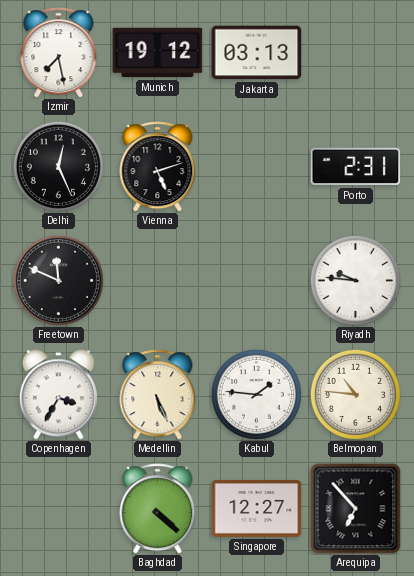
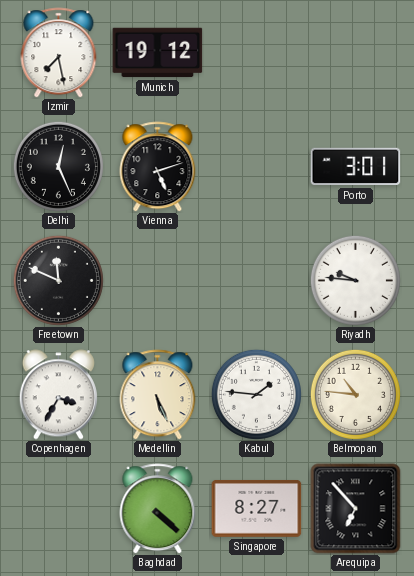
Jakarta: 03:13 -> none
Porto: 2:31 -> 3:01
Singapore: 12:27 -> 8:27
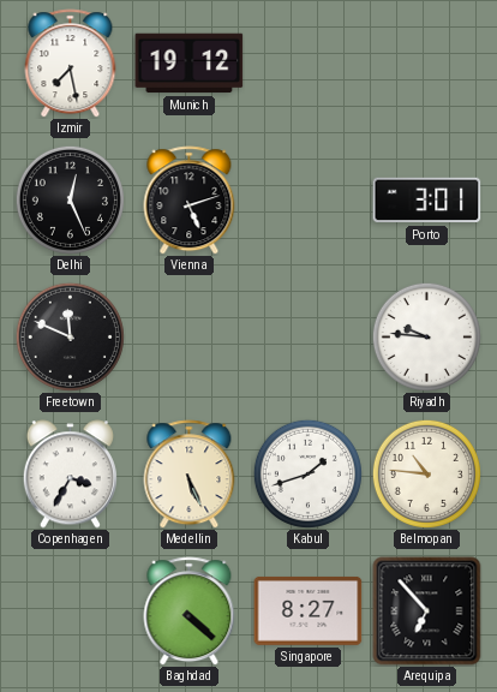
Kabul: 1:46 -> 1:42
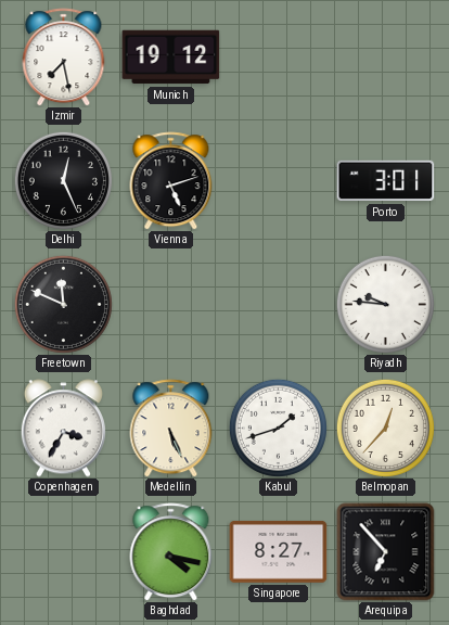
Belmopan: 10:46 -> 12:37
Baghdad: 4:22 -> 4:17
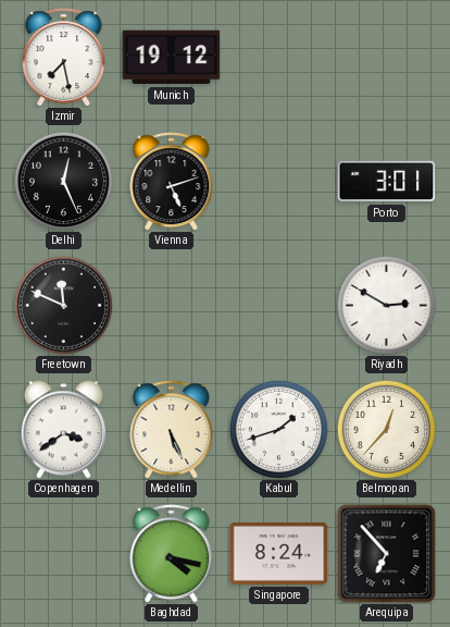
Riyadh: 9:46 -> 2:50
Copenhagen: 3:35 -> 3:39
Singapore: 8:27 -> 8:24
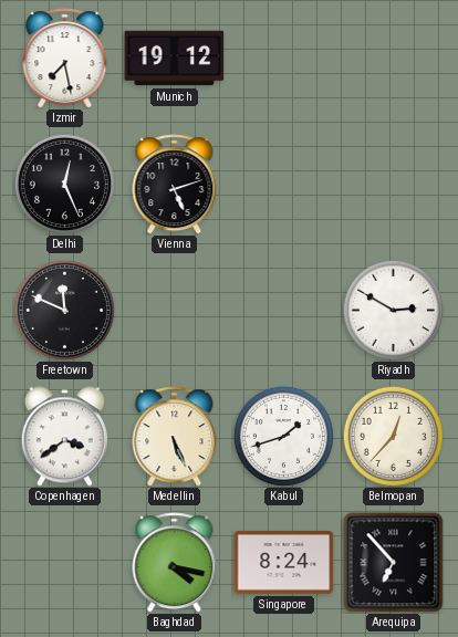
Porto: 3:01 -> none
